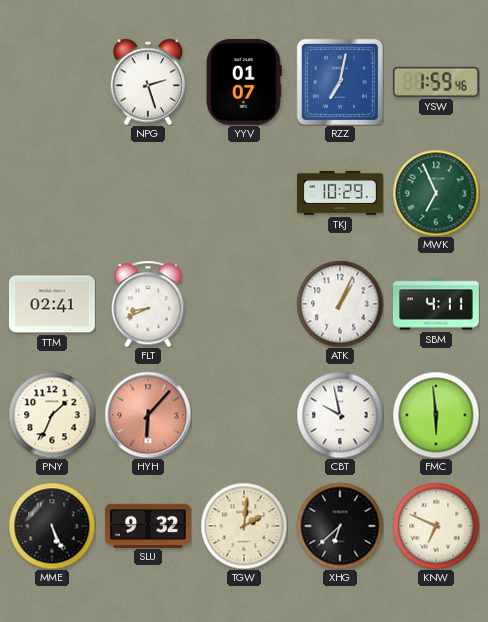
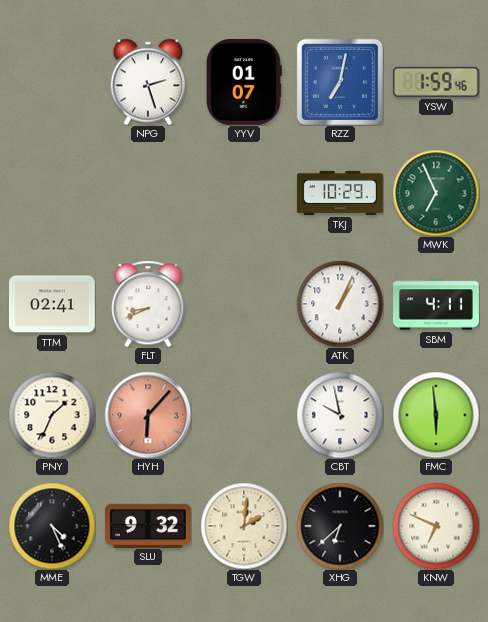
MME: 5:26 -> 4:26
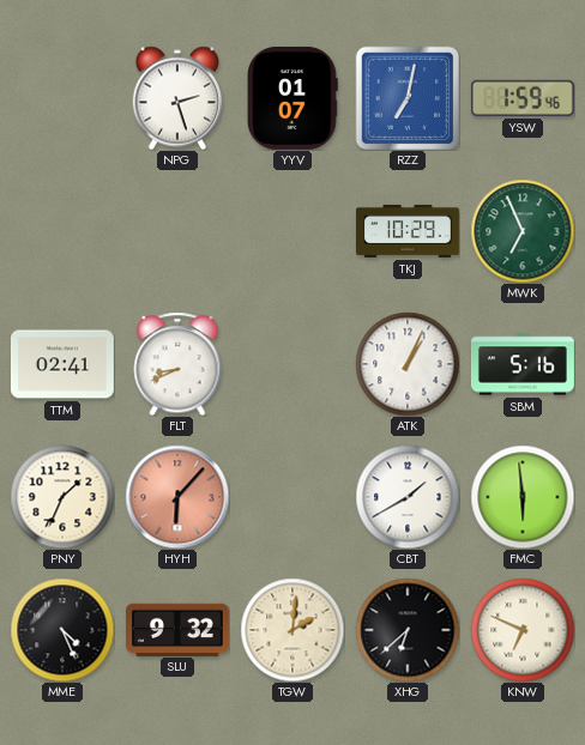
SBM: 4:11 -> 5:16
CBT: 9:58 -> 1:40
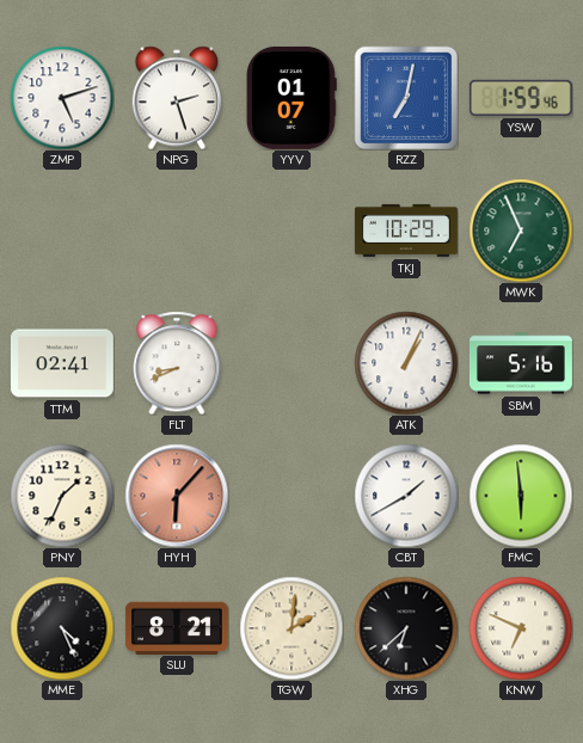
ZMP: none -> 5:12
SLU: 9:32 -> 8:21
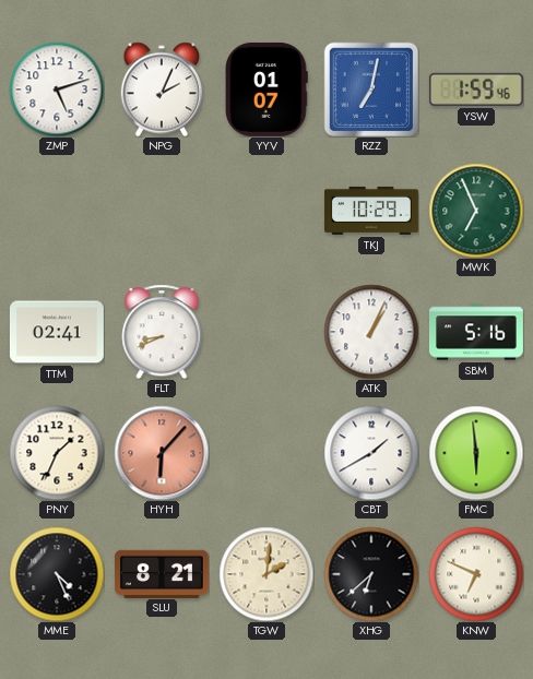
NPG: 2:27 -> 2:04
